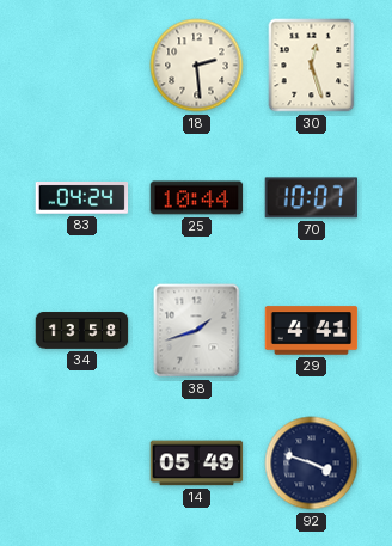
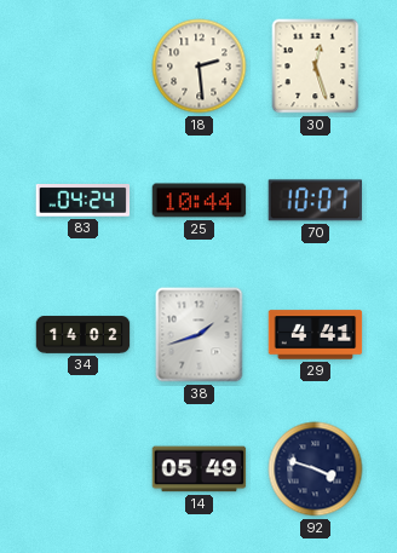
34: 13:58 -> 14:02
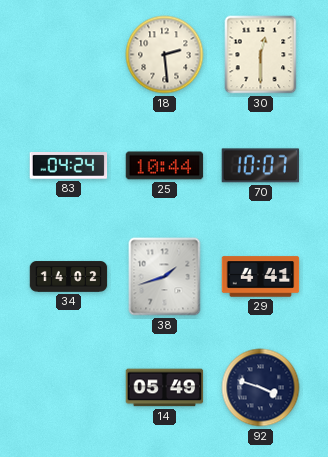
30: 12:27 -> 12:30
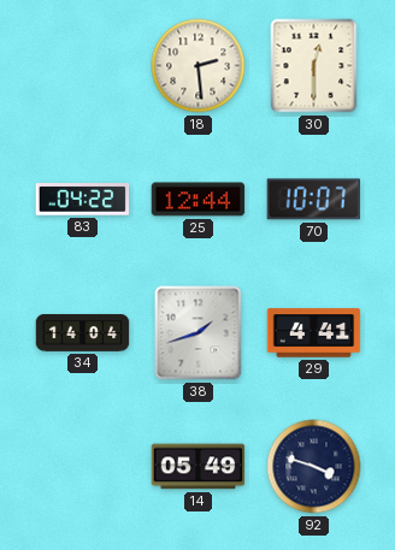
83: 04:24 -> 04:22
25: 10:44 -> 12:44
34: 14:02 -> 14:04
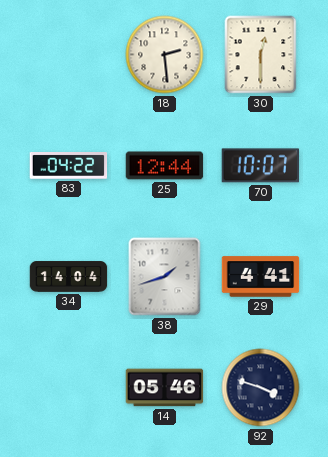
14: 05:49 -> 05:46
